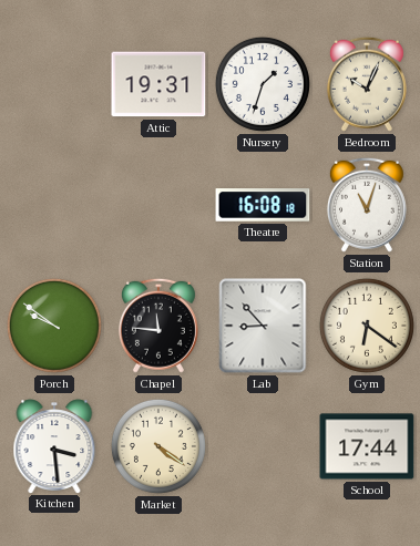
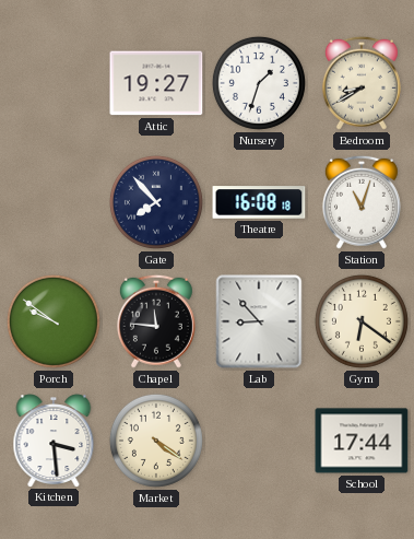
Attic: 19:31 -> 19:27
Bedroom: 10:04 -> 8:40
Gate: none -> 7:53
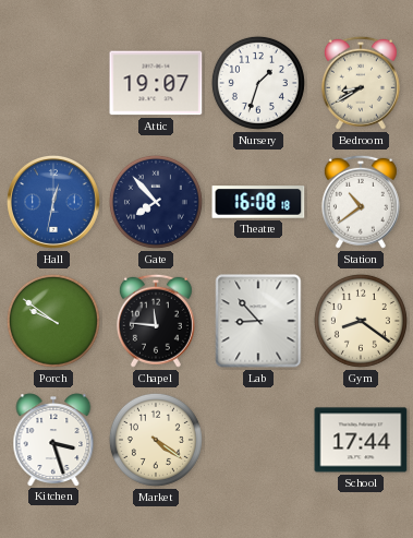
Attic: 19:27 -> 19:07
Hall: none -> 12:32
Station: 11:03 -> 10:39
Gym: 6:21 -> 8:21
Kitchen: 3:29 -> 3:27
